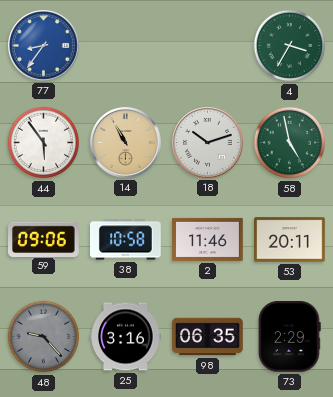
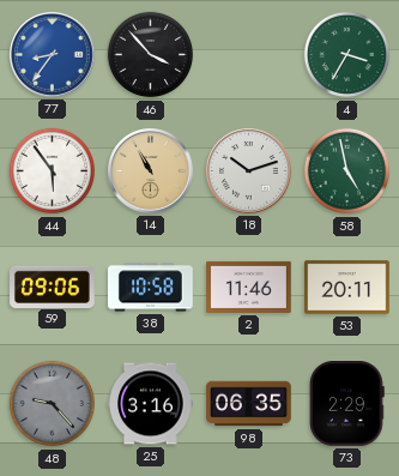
46: none -> 3:53
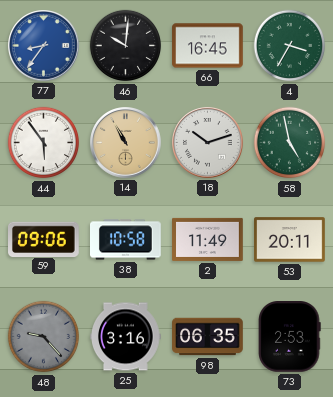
46: 3:53 -> 10:01
66: none -> 16:45
2: 11:46 -> 11:49
73: 2:29 -> 2:53
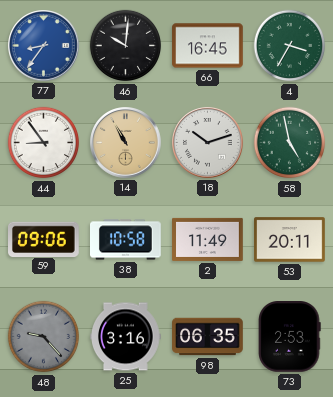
44: 5:54 -> 8:54
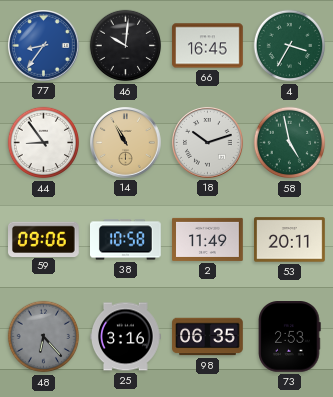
48: 9:23 -> 6:23
